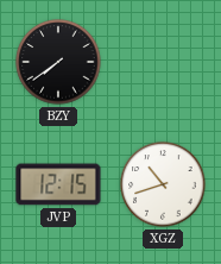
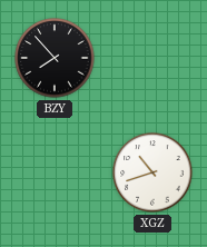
BZY: 7:39 -> 7:53
JVP: 12:15 -> none
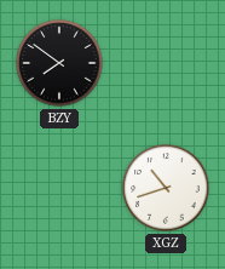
BZY: 7:53 -> 7:51
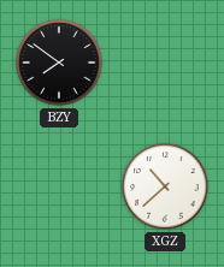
XGZ: 10:42 -> 10:38
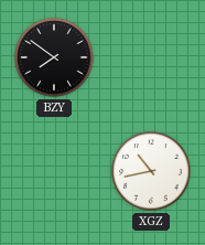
XGZ: 10:38 -> 10:43
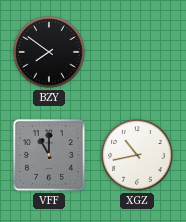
VFF: none -> 11:00
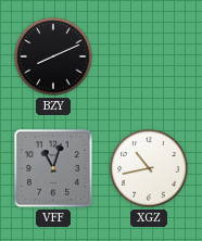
BZY: 7:51 -> 8:11
VFF: 11:00 -> 11:03
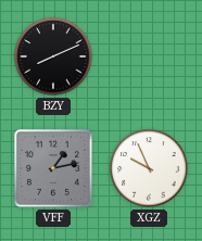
VFF: 11:03 -> 1:13
XGZ: 10:43 -> 9:56
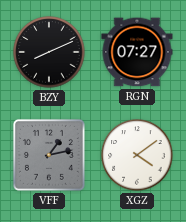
RGN: none -> 07:27
XGZ: 9:56 -> 4:09
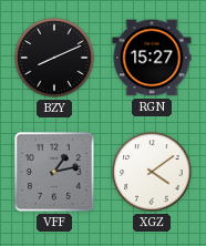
RGN: 07:27 -> 15:27
